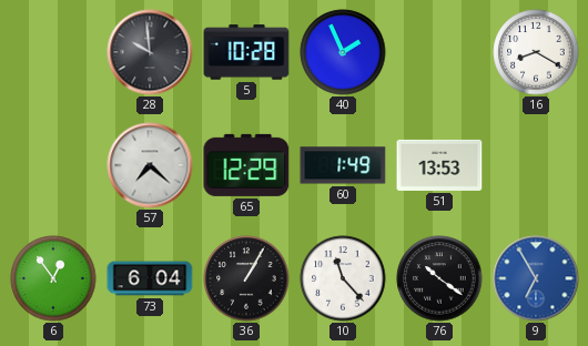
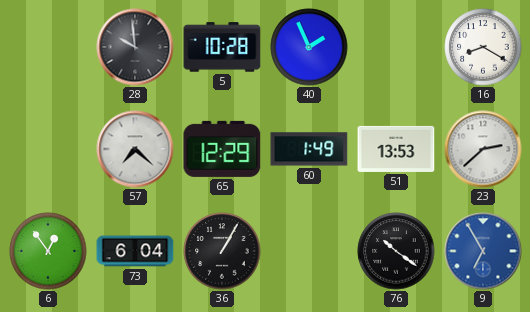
23: none -> 2:38
10: 11:23 -> none
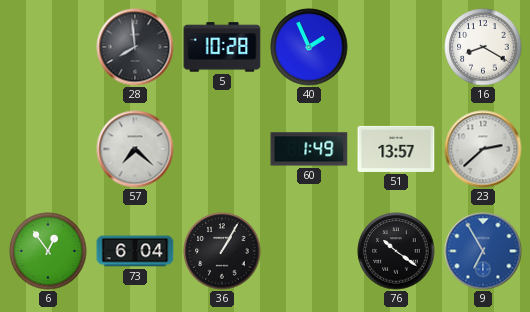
28: 9:59 -> 7:59
65: 12:29 -> none
51: 13:53 -> 13:57
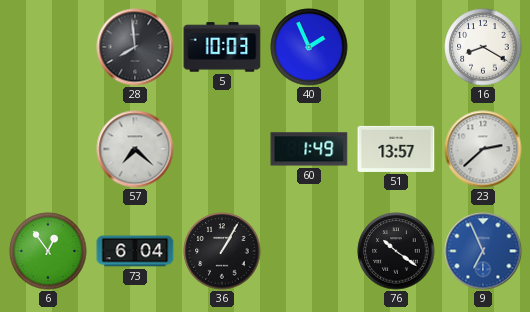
5: 10:28 -> 10:03
9: 6:55 -> 6:56
